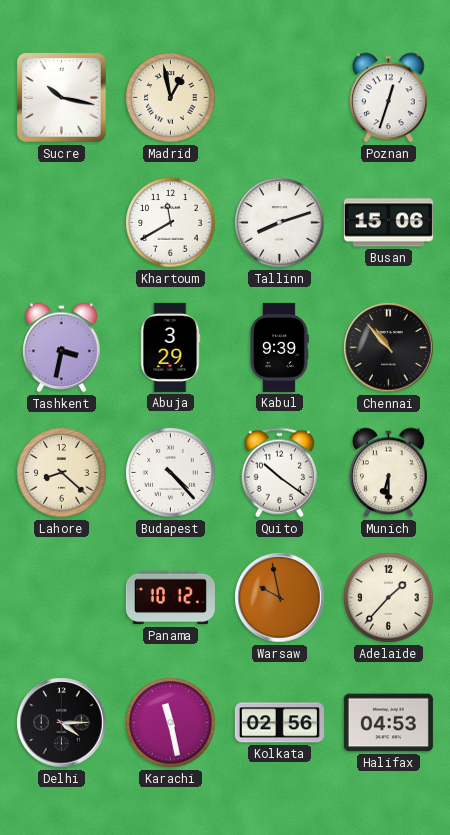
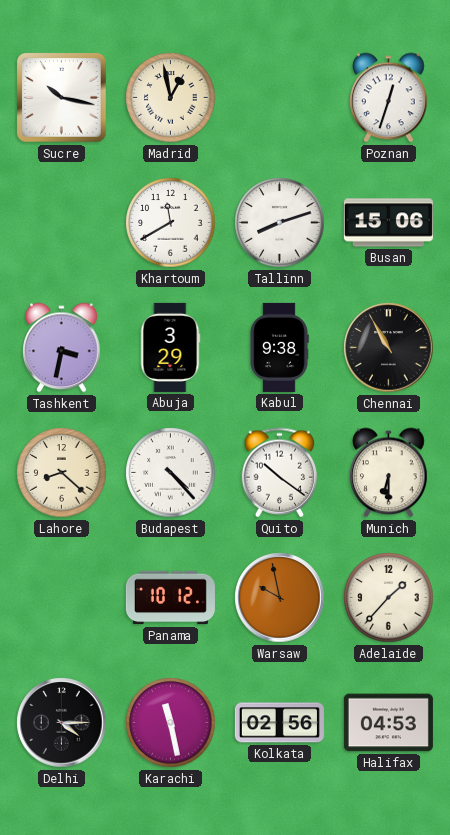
Kabul: 9:39 -> 9:38
Chennai: 10:53 -> 10:55
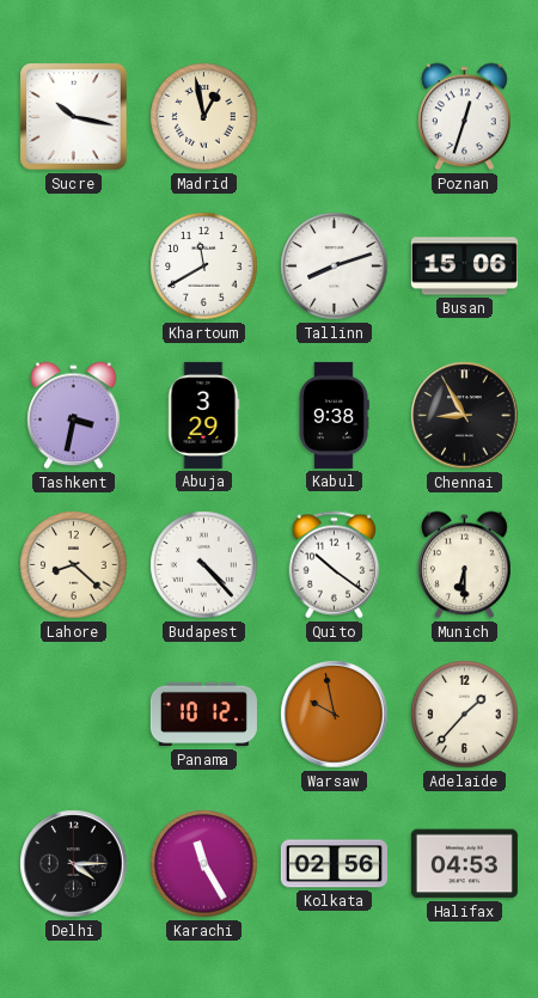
Chennai: 10:55 -> 8:55
Karachi: 11:28 -> 11:25
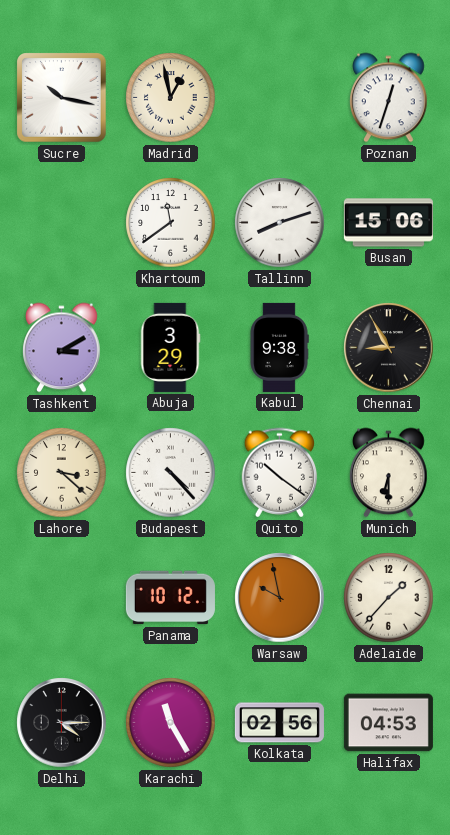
Khartoum: 11:40 -> 11:39
Tashkent: 3:32 -> 3:10
Lahore: 8:22 -> 3:22
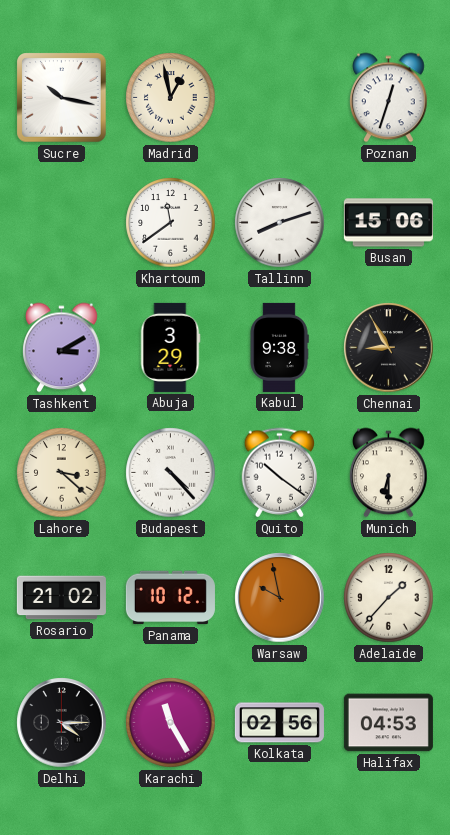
Rosario: none -> 21:02
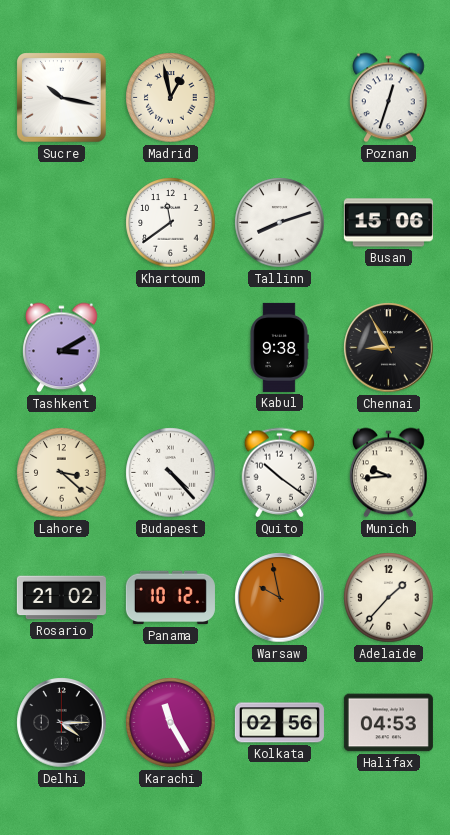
Abuja: 3:29 -> none
Munich: 6:30 -> 9:44
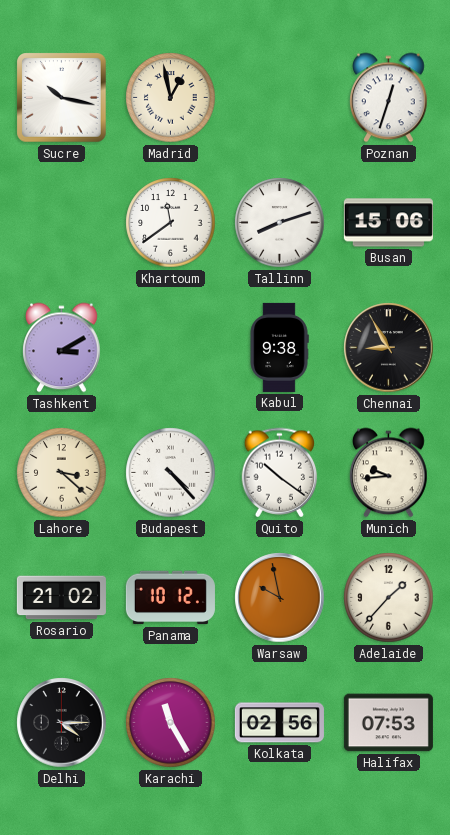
Halifax: 04:53 -> 07:53
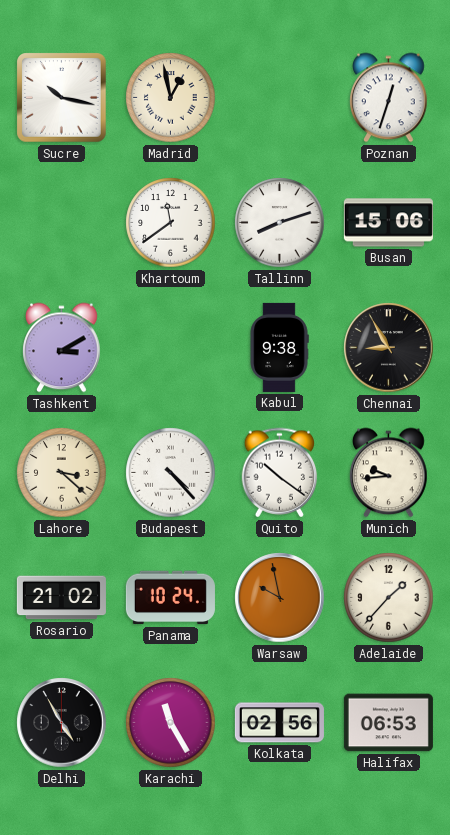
Panama: 10:12 -> 10:24
Delhi: 4:15 -> 4:55
Halifax: 07:53 -> 06:53
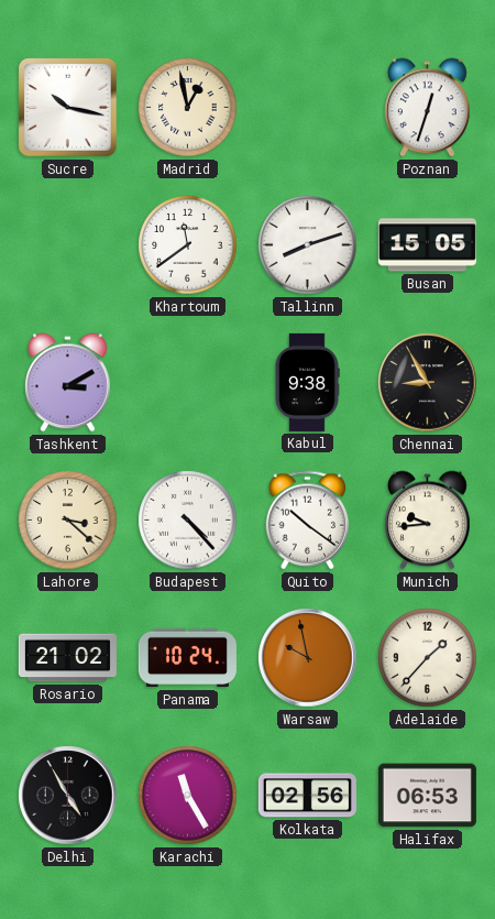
Busan: 15:06 -> 15:05
